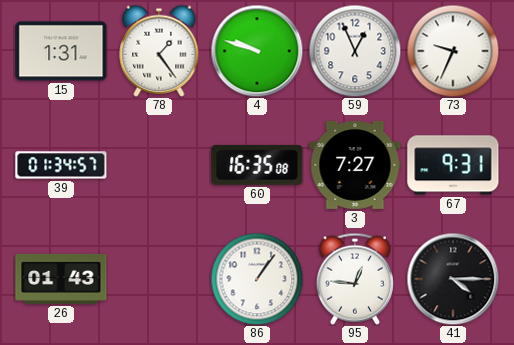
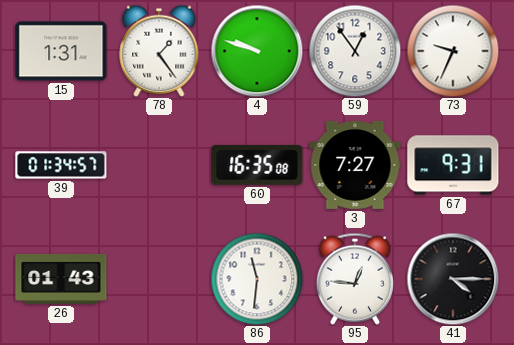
59: 12:56 -> 12:54
86: 1:06 -> 11:31
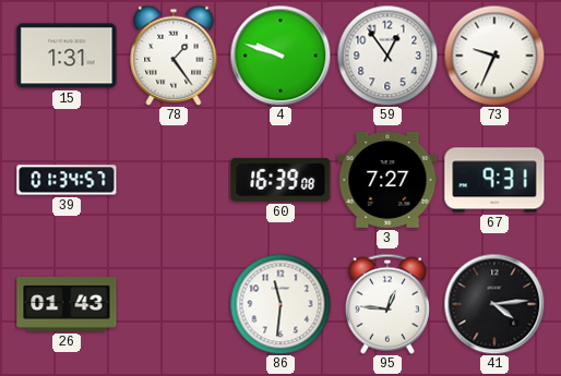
60: 16:35 -> 16:39
41: 4:15 -> 4:14
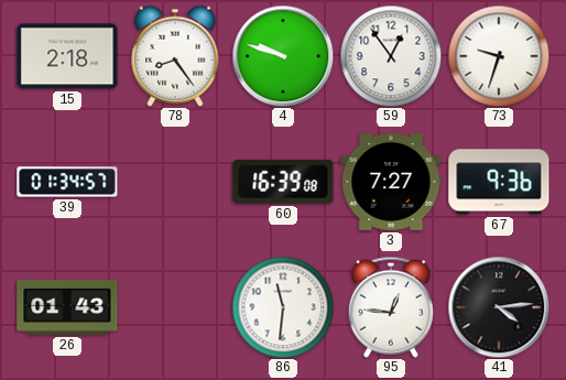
15: 1:31 -> 2:18
78: 1:24 -> 8:24
73: 9:34 -> 9:33
67: 9:31 -> 9:36
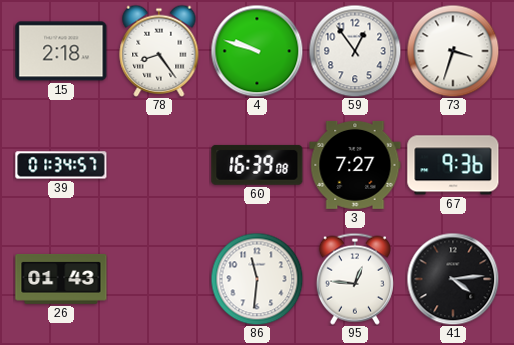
73: 9:33 -> 3:33
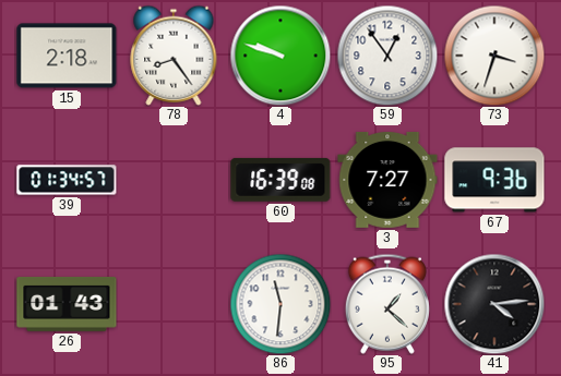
95: 12:46 -> 1:22
